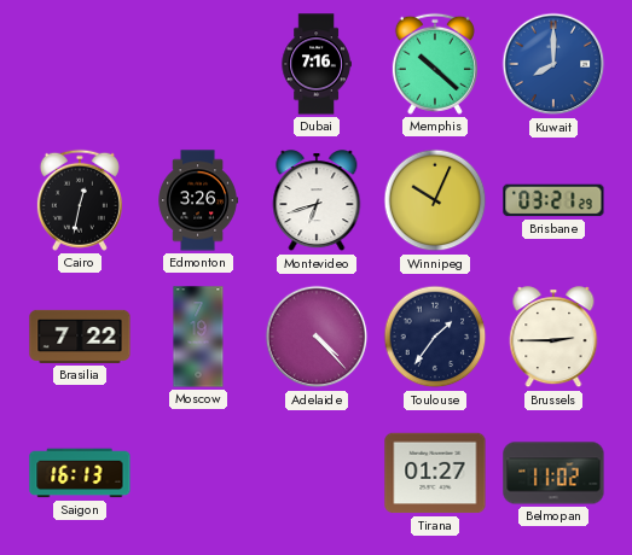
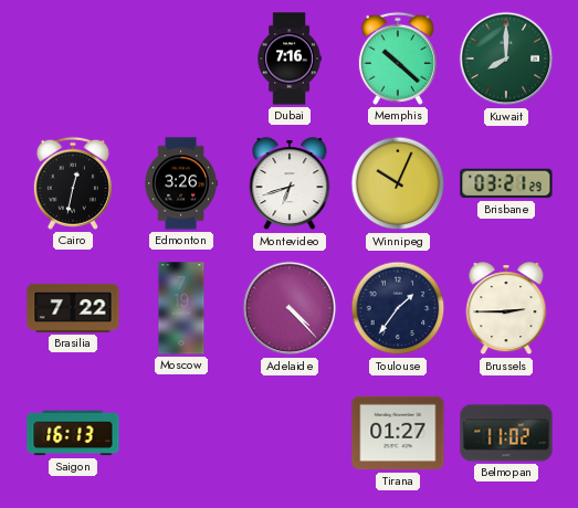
Kuwait dial: blue -> green
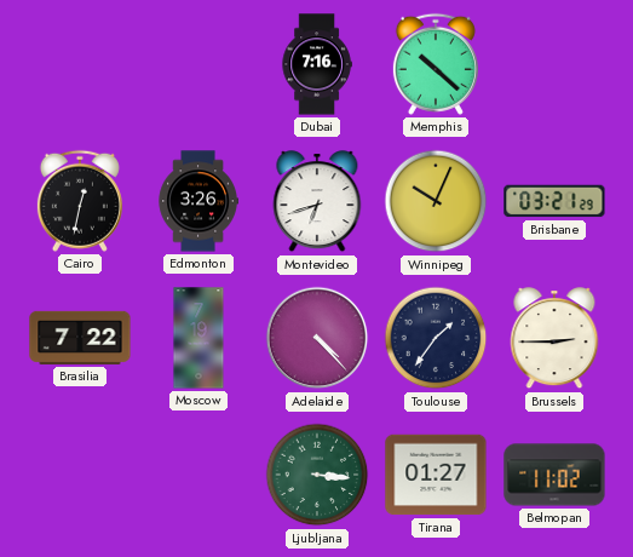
Kuwait: 8:00 -> none
Saigon: 16:13 -> none
Ljubljana: none -> 3:16
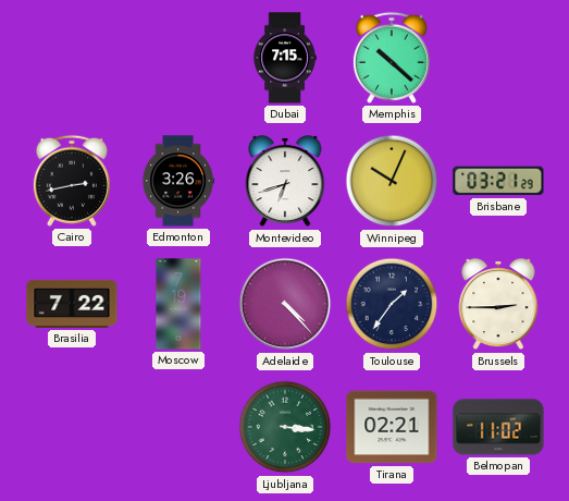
Dubai: 7:16 -> 7:15
Cairo: 12:32 -> 2:43
Tirana: 01:27 -> 02:21
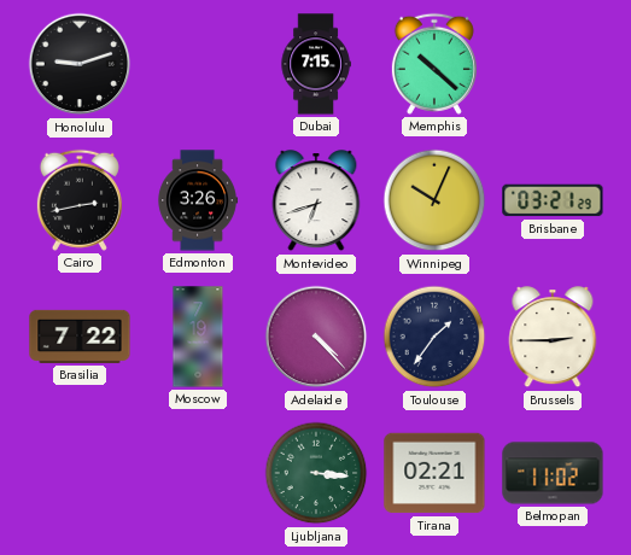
Honolulu: none -> 9:12
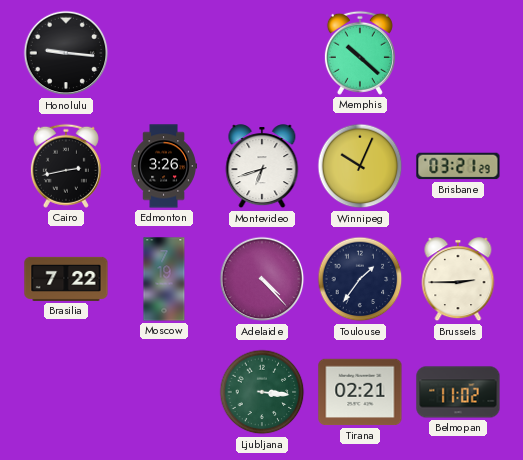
Honolulu: 9:12 -> 9:16
Dubai: 7:15 -> none
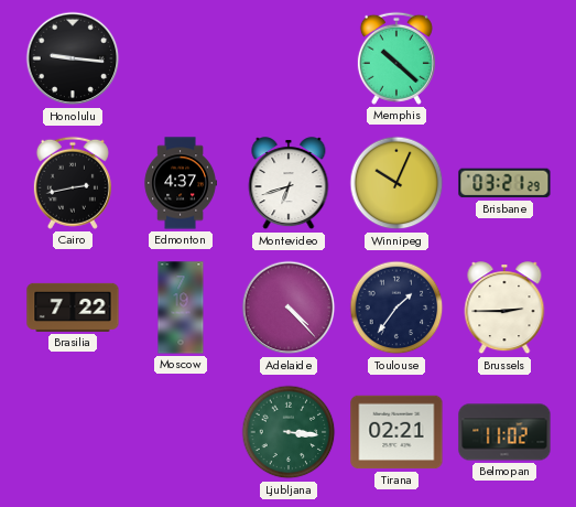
Edmonton: 3:26 -> 4:37
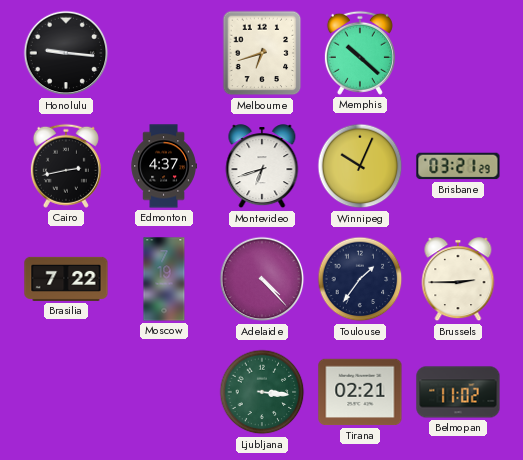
Melbourne: none -> 6:42
